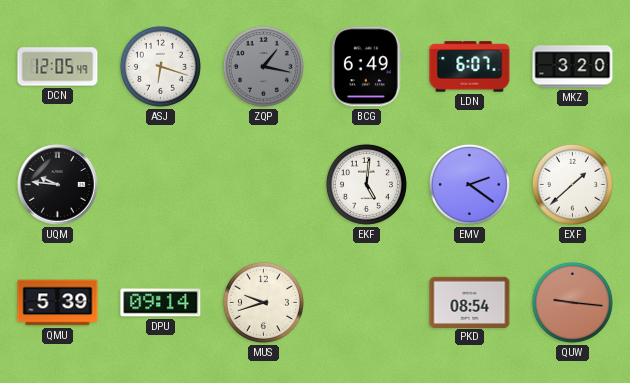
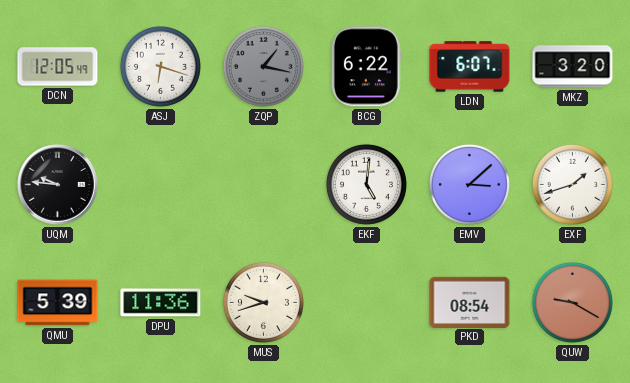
BCG: 6:49 -> 6:22
EMV: 2:21 -> 3:08
EXF: 1:38 -> 1:42
DPU: 09:14 -> 11:36
QUW: 9:16 -> 9:20
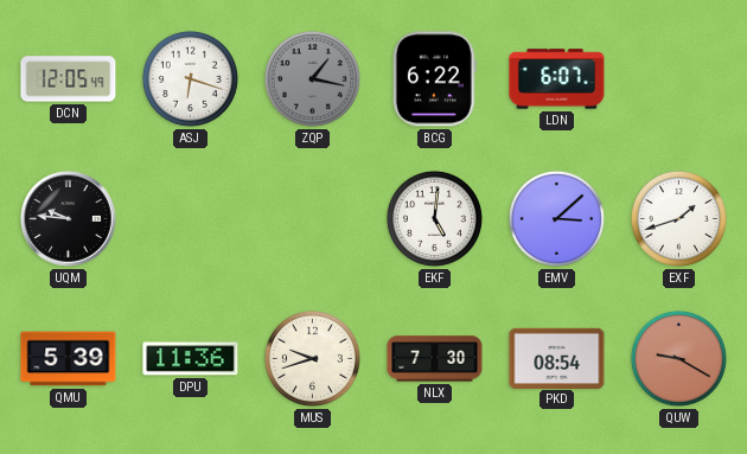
MKZ: 3:20 -> none
NLX: none -> 7:30
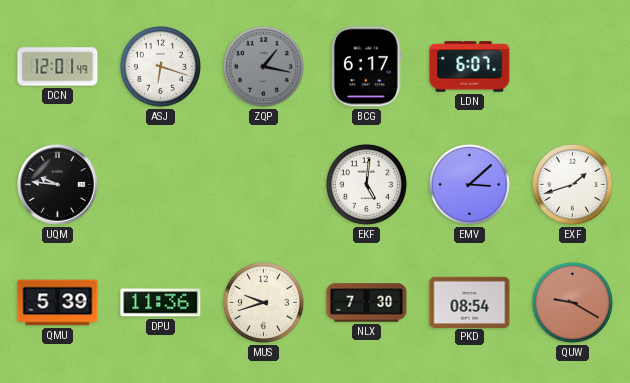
DCN: 12:05 -> 12:01
BCG: 6:22 -> 6:17
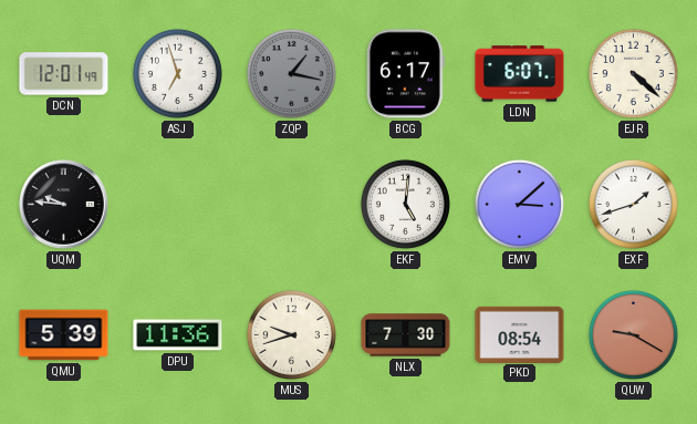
ASJ: 6:18 -> 6:57
EJR: none -> 4:22
